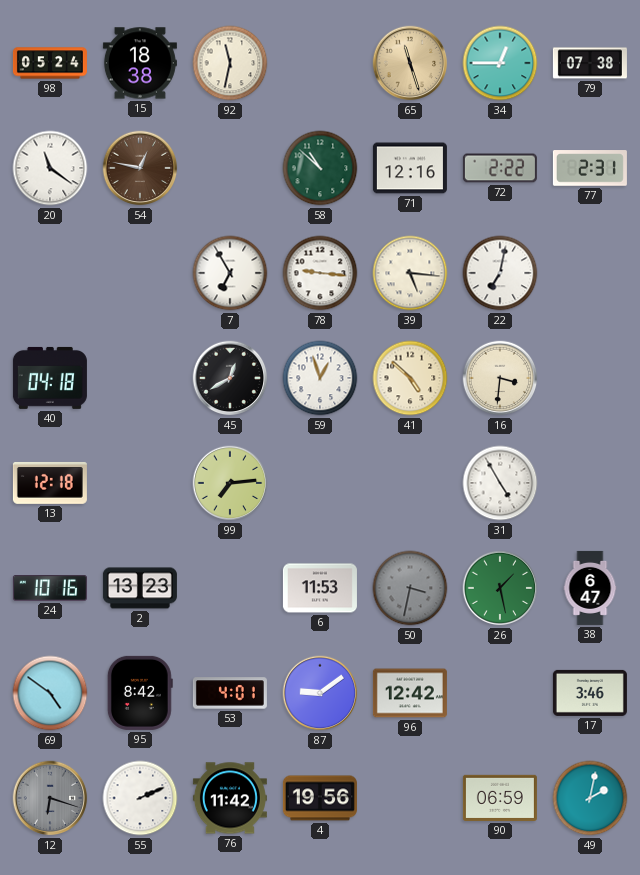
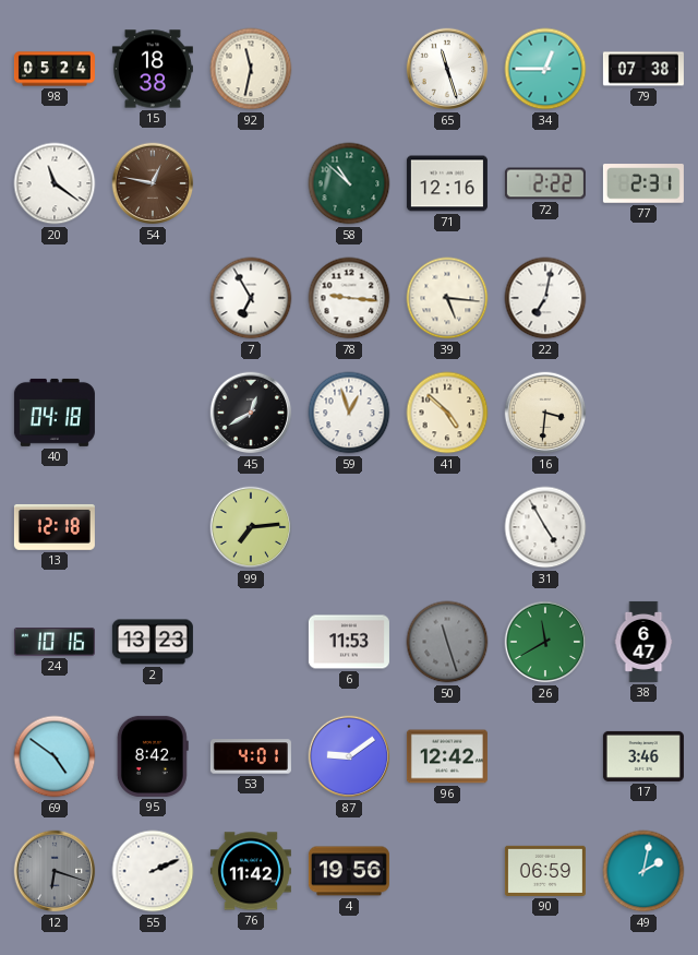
65 dial: champagne -> white
50: 3:32 -> 11:27
26: 1:28 -> 11:40
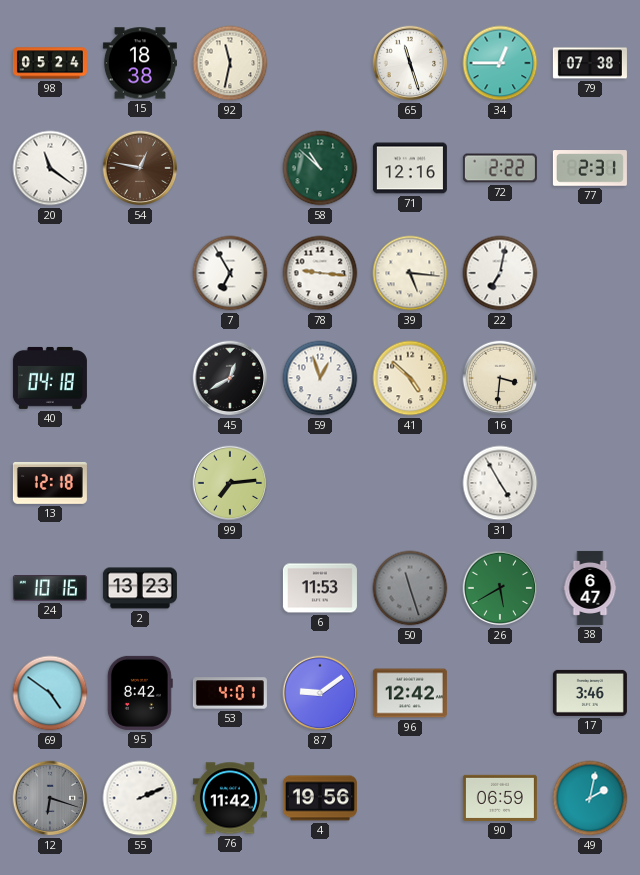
26: 11:40 -> 5:40
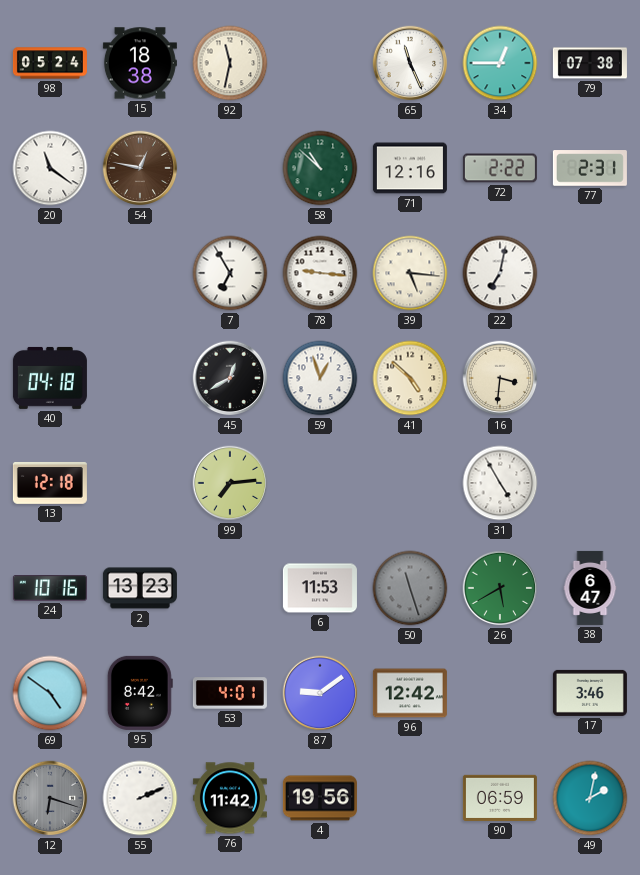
65: 11:27 -> 11:26
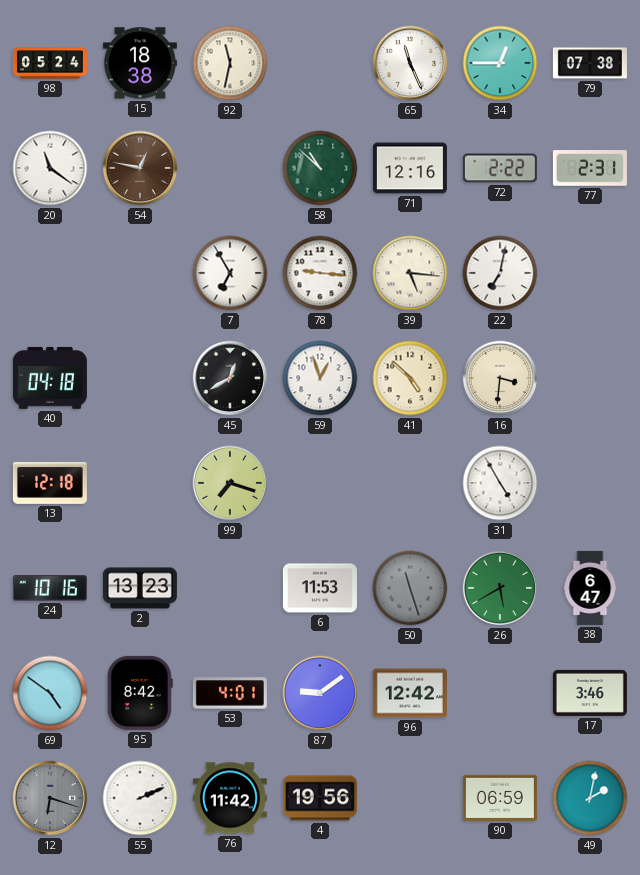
99: 7:14 -> 7:18
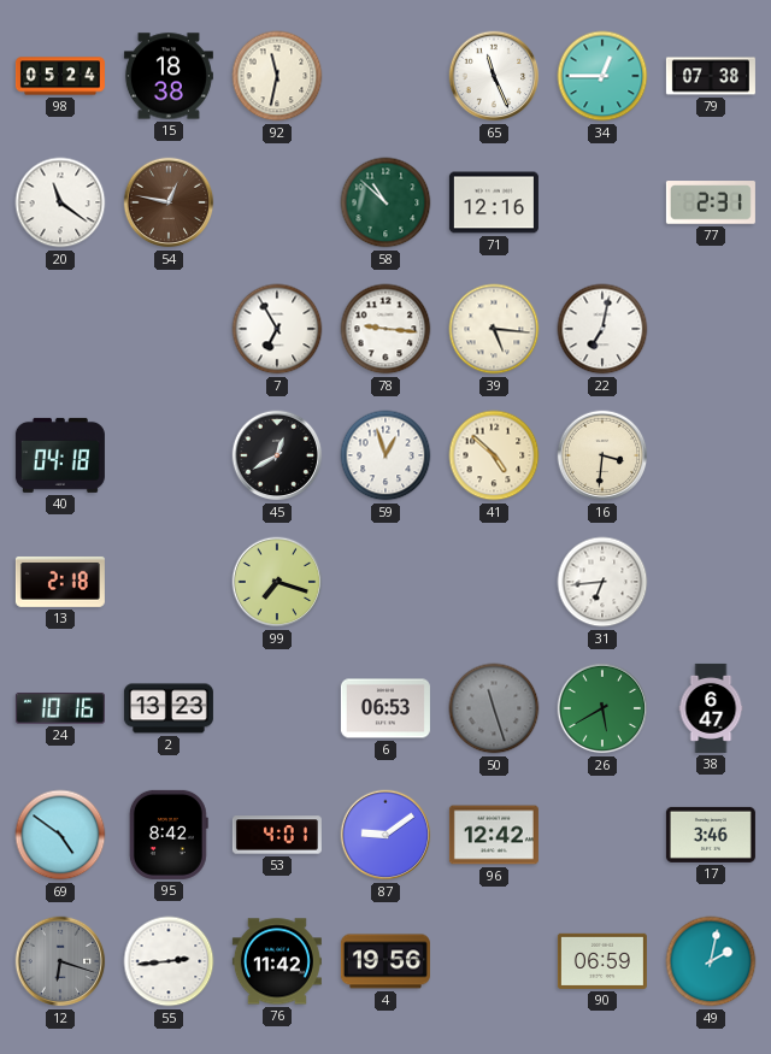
72: 2:22 -> none
13: 12:18 -> 2:18
31: 4:55 -> 6:44
6: 11:53 -> 06:53
55: 2:11 -> 2:44
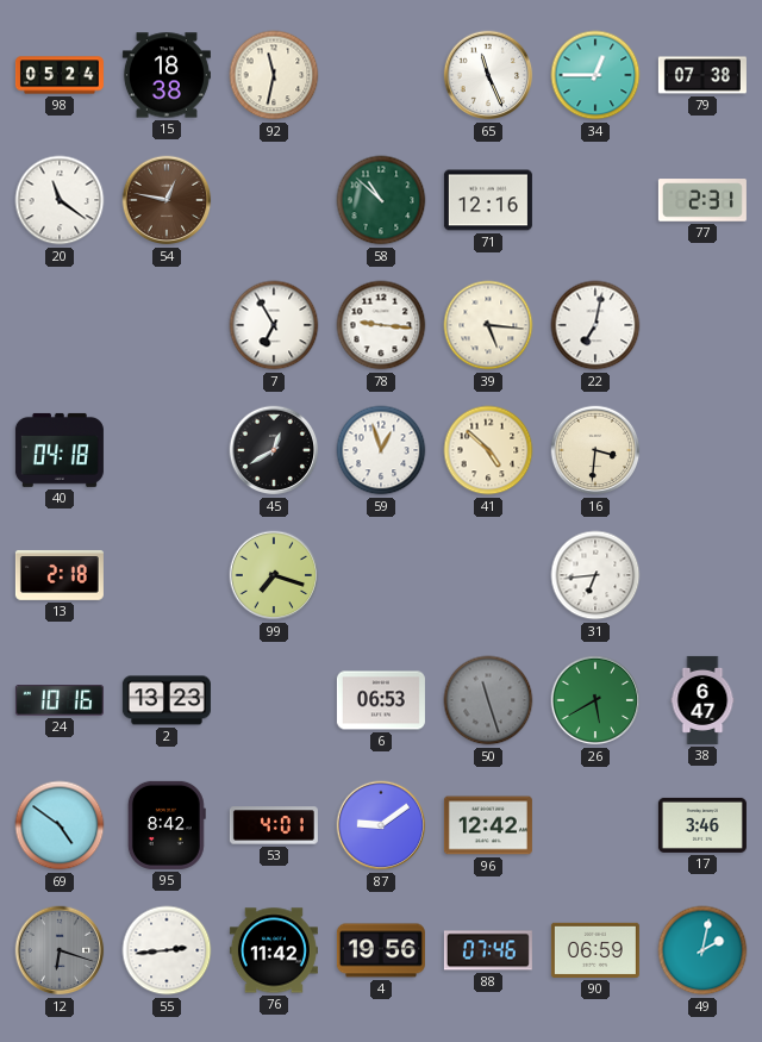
88: none -> 07:46
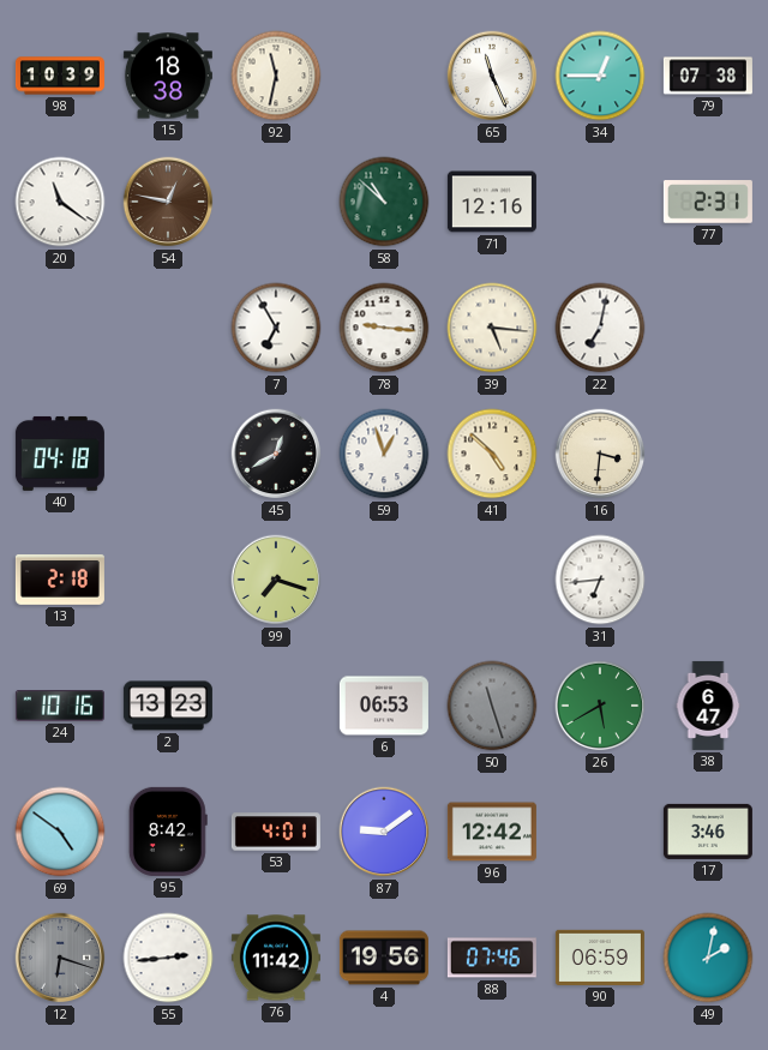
98: 05:24 -> 10:39
